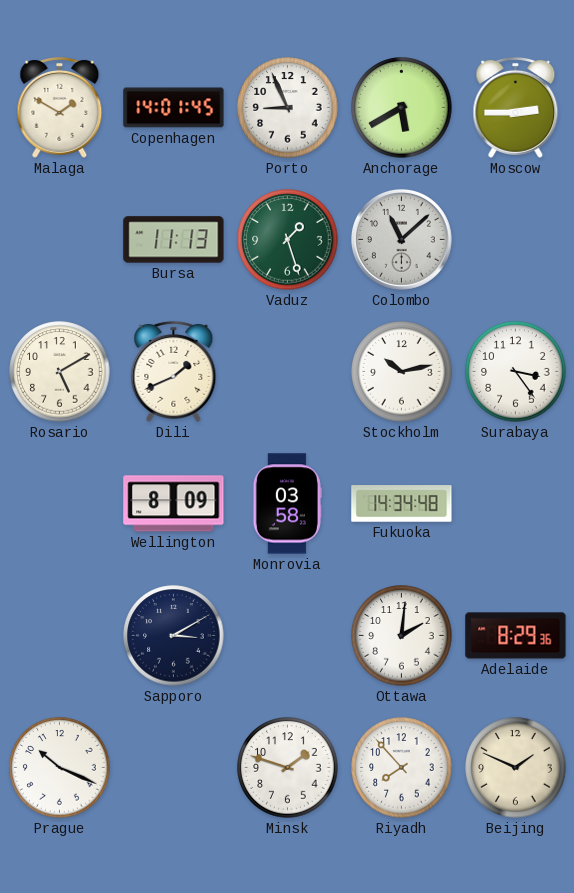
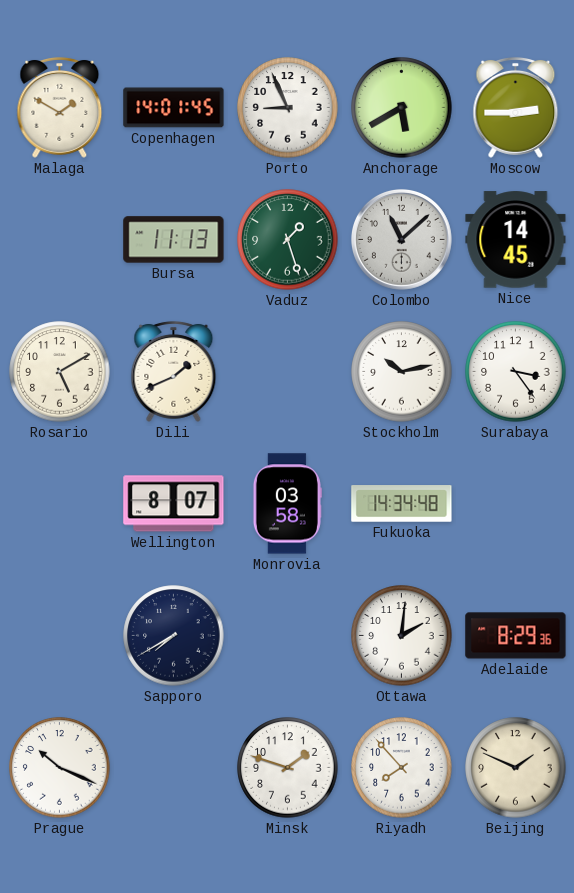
Nice: none -> 14:45
Wellington: 8:09 -> 8:07
Sapporo: 3:10 -> 7:40
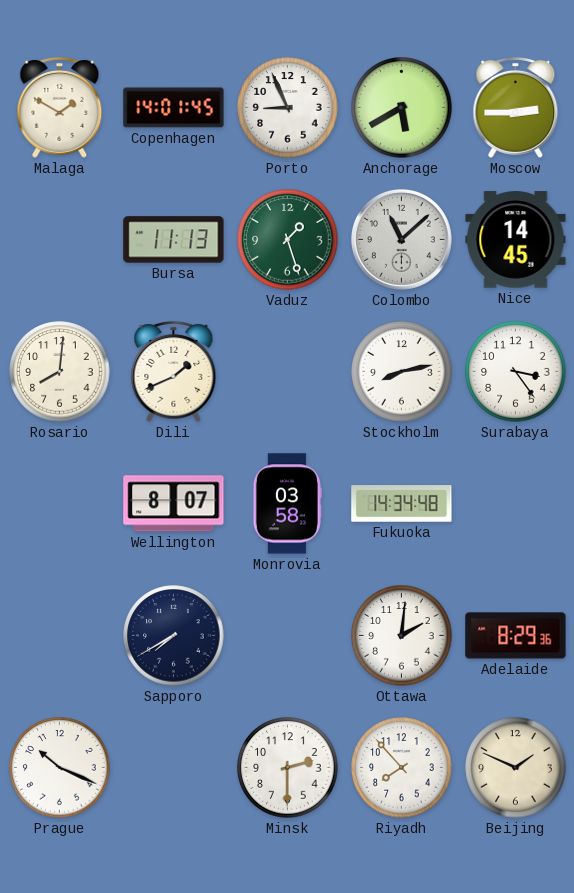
Rosario: 5:10 -> 8:01
Stockholm: 10:13 -> 8:13
Minsk: 1:48 -> 2:30
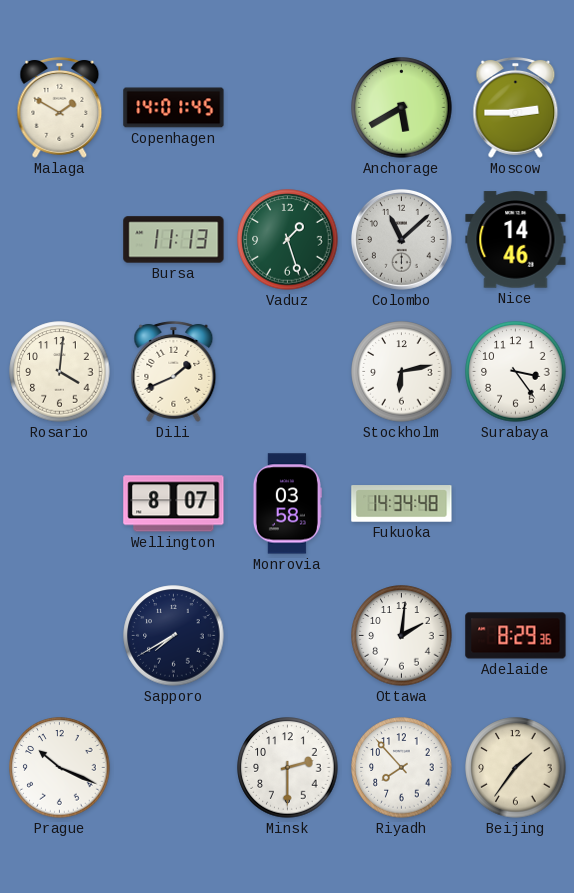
Porto: 8:56 -> none
Nice: 14:45 -> 14:46
Rosario: 8:01 -> 4:01
Stockholm: 8:13 -> 6:13
Beijing: 1:49 -> 1:36
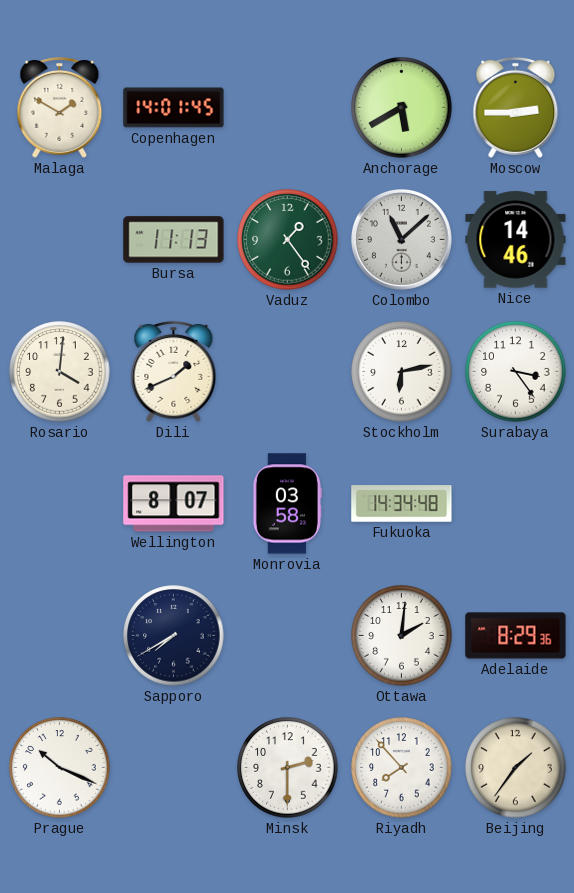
Vaduz: 1:27 -> 1:24
